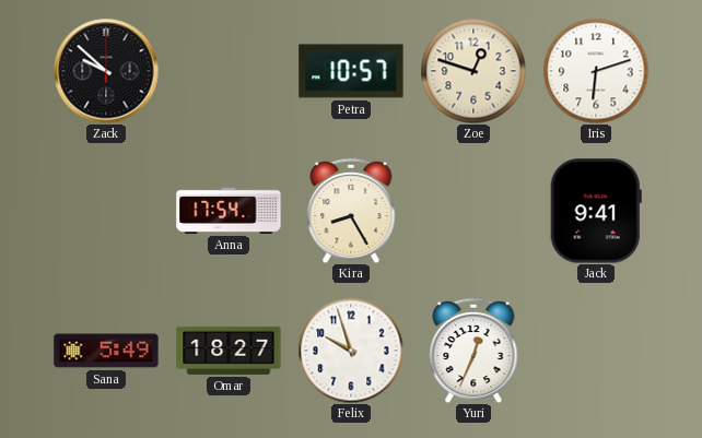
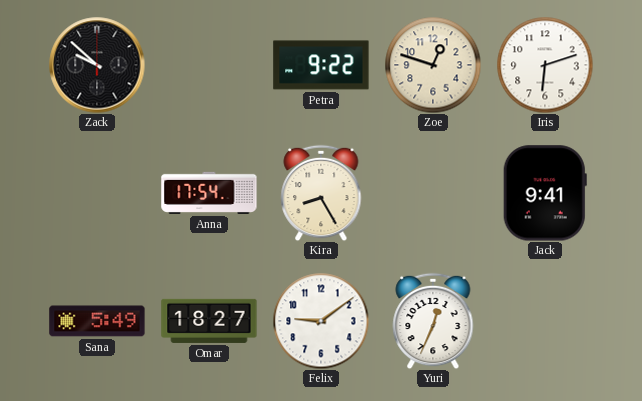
Petra: 10:57 -> 9:22
Felix: 9:57 -> 9:09
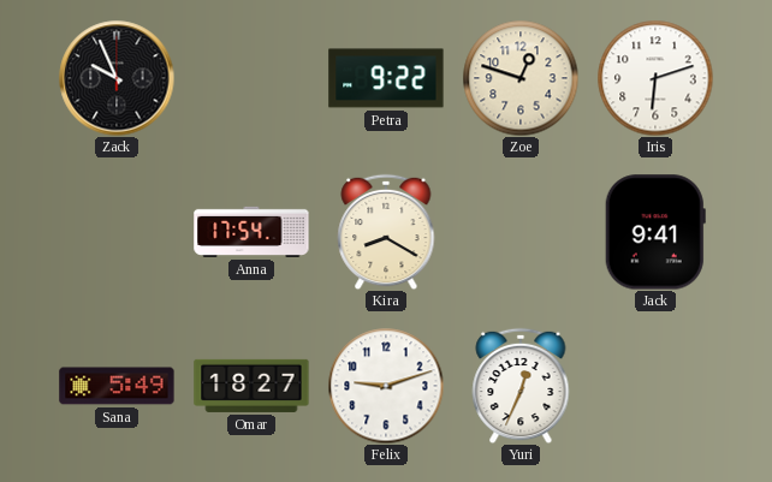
Zack: 9:52 -> 9:56
Kira: 8:25 -> 8:20
Felix: 9:09 -> 9:12
